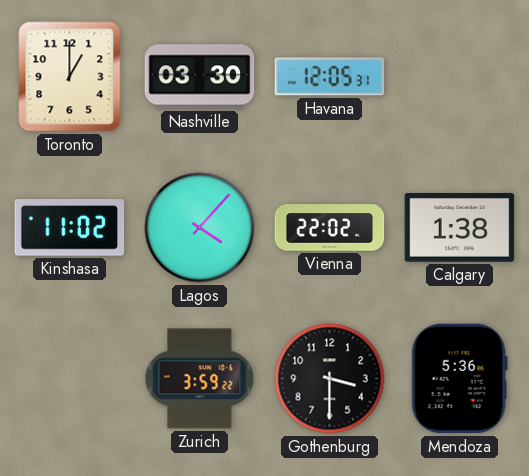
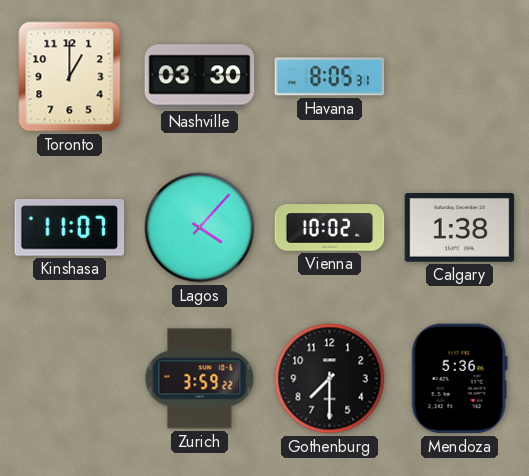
Havana: 12:05 -> 8:05
Kinshasa: 11:02 -> 11:07
Vienna: 22:02 -> 10:02
Gothenburg: 3:30 -> 7:30
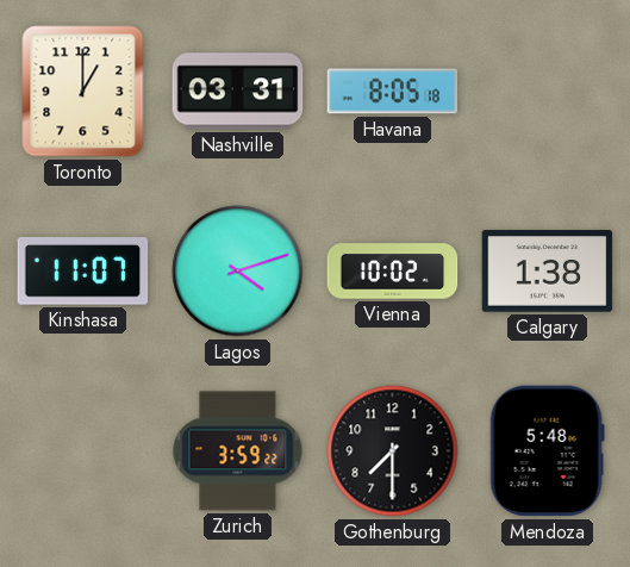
Nashville: 03:30 -> 03:31
Havana: 8:05:31 -> 8:05:18
Lagos: 4:07 -> 4:12
Mendoza: 5:36 -> 5:48
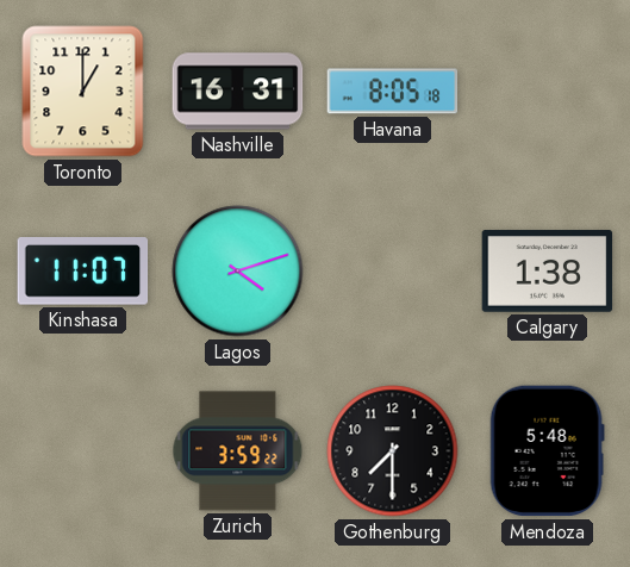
Nashville: 03:31 -> 16:31
Vienna: 10:02 -> none
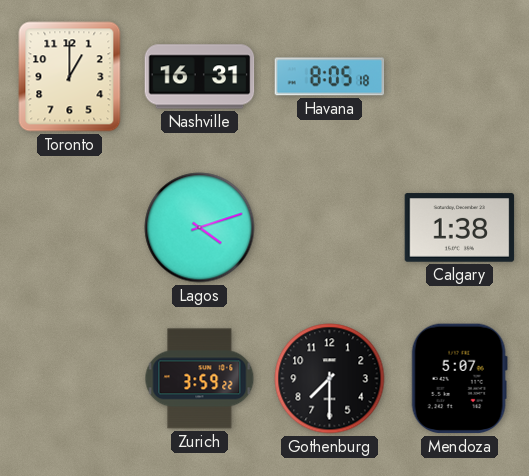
Kinshasa: 11:07 -> none
Mendoza: 5:48 -> 5:07
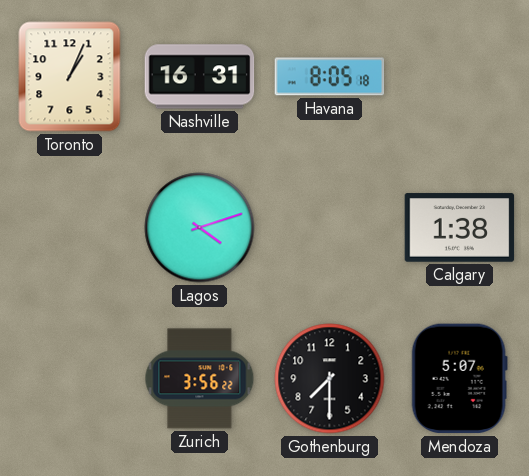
Toronto: 1:00 -> 1:04
Zurich: 3:59 -> 3:56
